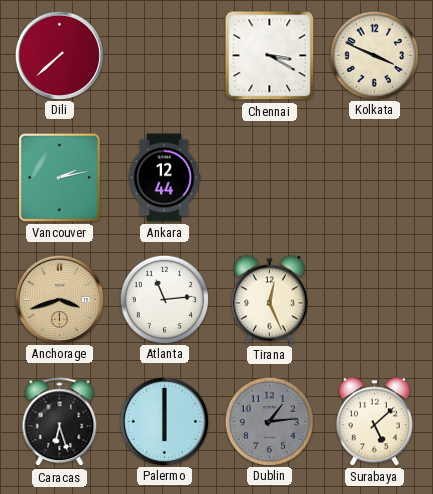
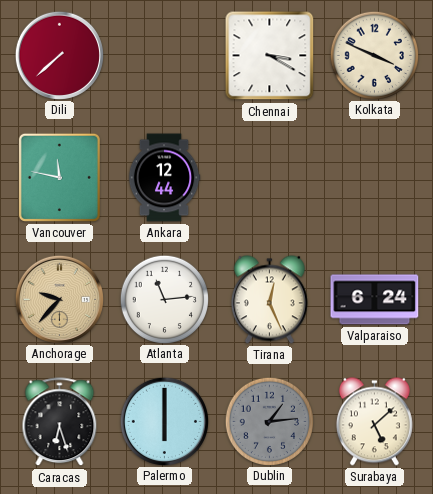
Vancouver: 2:13 -> 11:47
Anchorage: 3:42 -> 9:37
Valparaiso: none -> 6:24
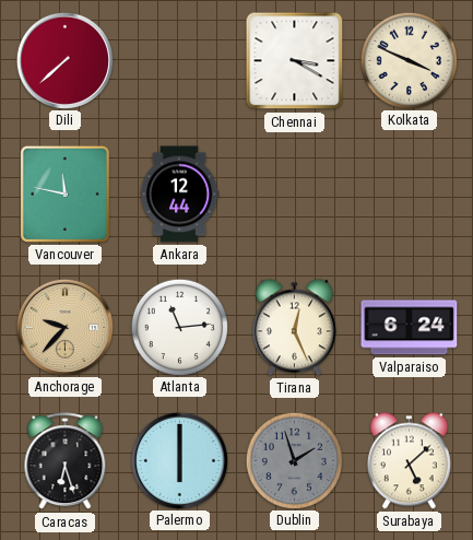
Dublin: 1:14 -> 1:57
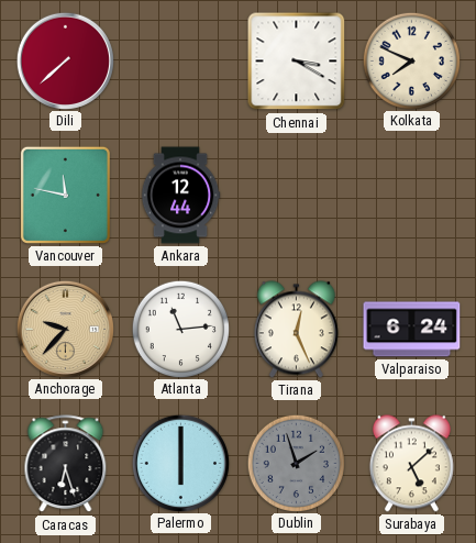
Kolkata: 3:49 -> 7:49
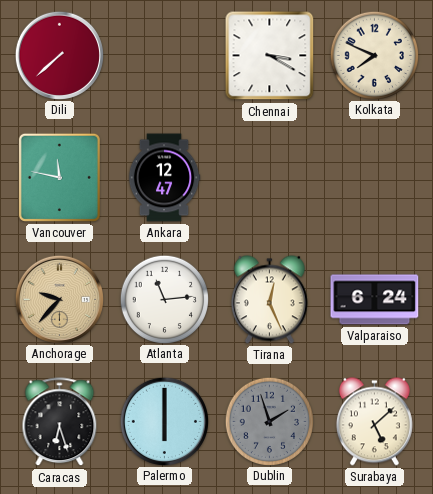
Ankara: 12:44 -> 12:47
